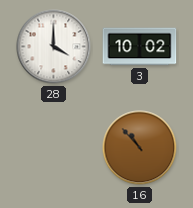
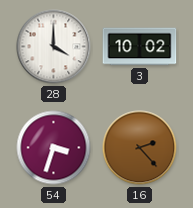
54: none -> 3:33
16: 10:53 -> 2:23
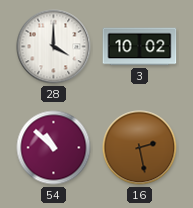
54: 3:33 -> 10:52
16: 2:23 -> 2:28
